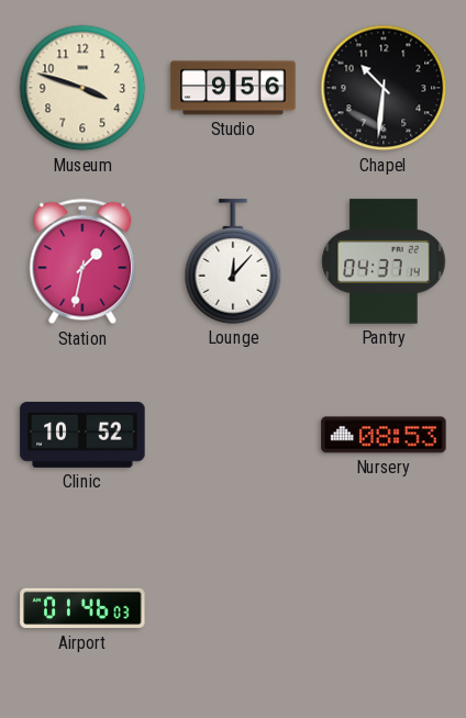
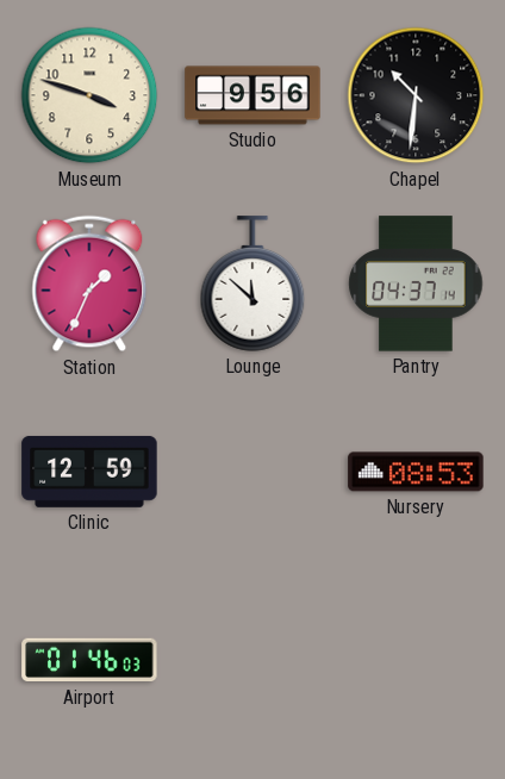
Station: 1:32 -> 1:34
Lounge: 12:07 -> 11:52
Clinic: 10:52 -> 12:59
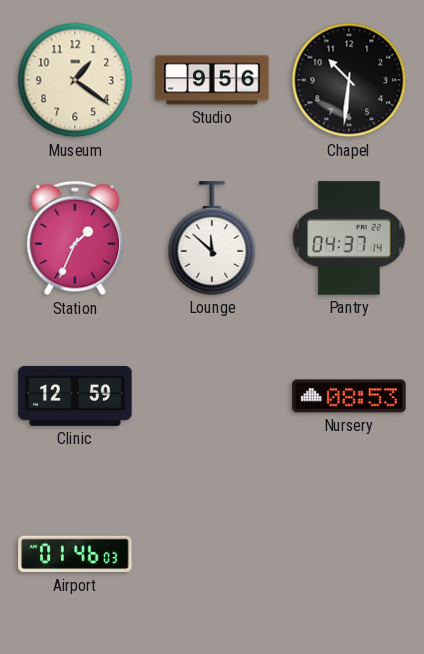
Museum: 3:48 -> 1:21
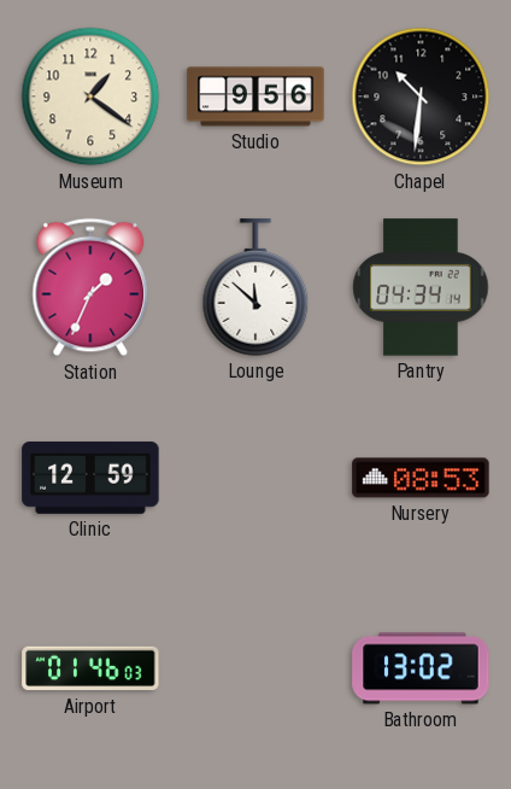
Pantry: 04:37 -> 04:34
Bathroom: none -> 13:02
